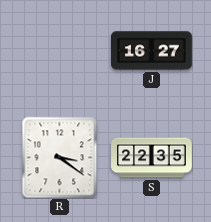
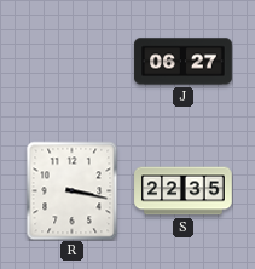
J: 16:27 -> 06:27
R: 3:21 -> 3:17
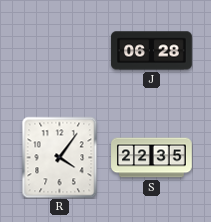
J: 06:27 -> 06:28
R: 3:17 -> 4:06
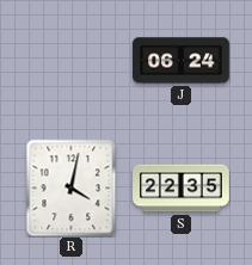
J: 06:28 -> 06:24
R: 4:06 -> 4:02
